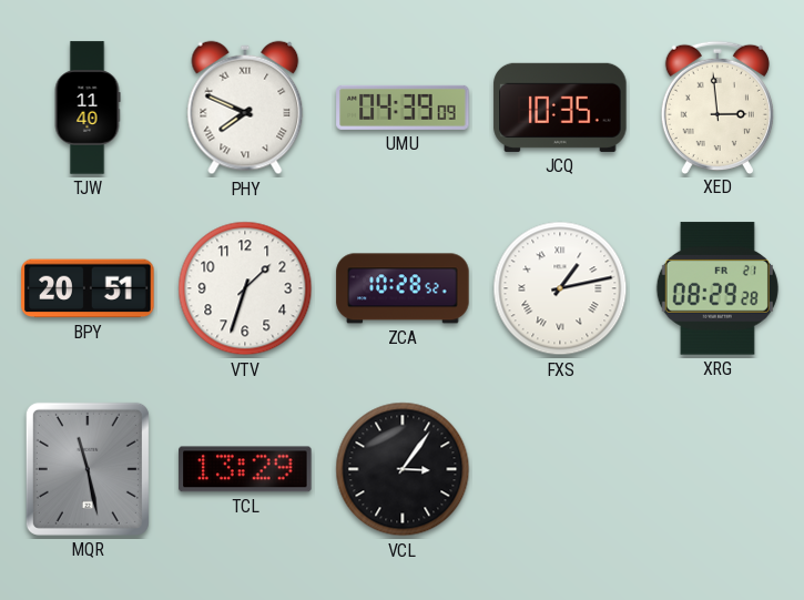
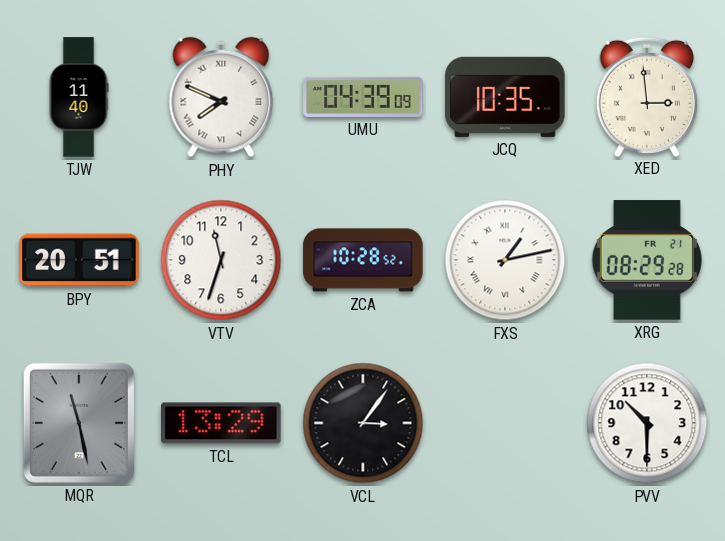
VTV: 1:33 -> 11:33
PVV: none -> 10:30
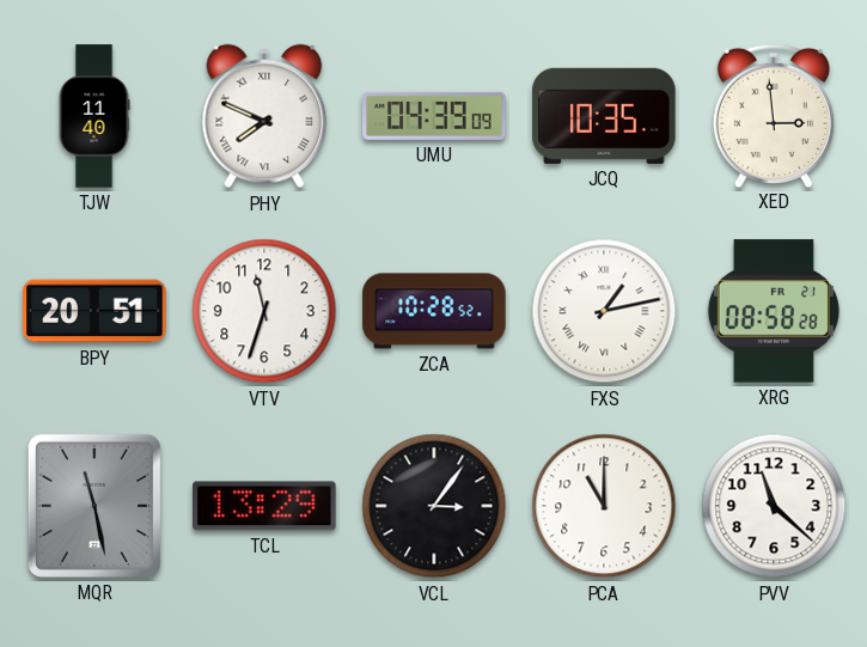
XRG: 08:29 -> 08:58
PCA: none -> 11:00
PVV: 10:30 -> 11:22
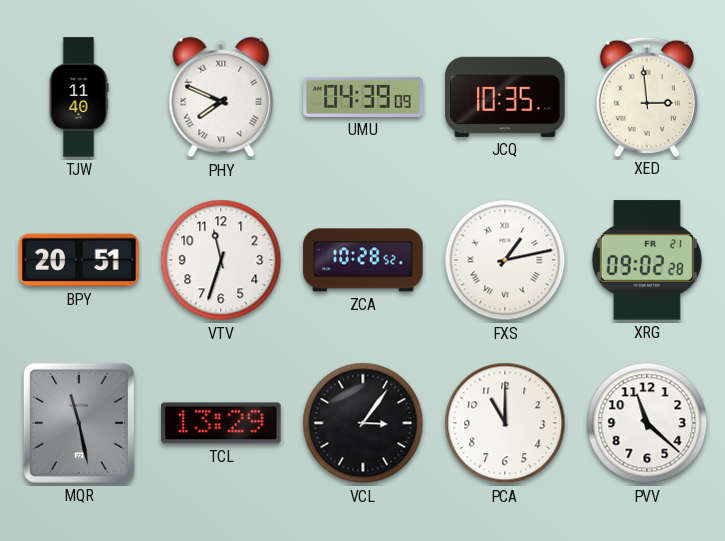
XRG: 08:58 -> 09:02
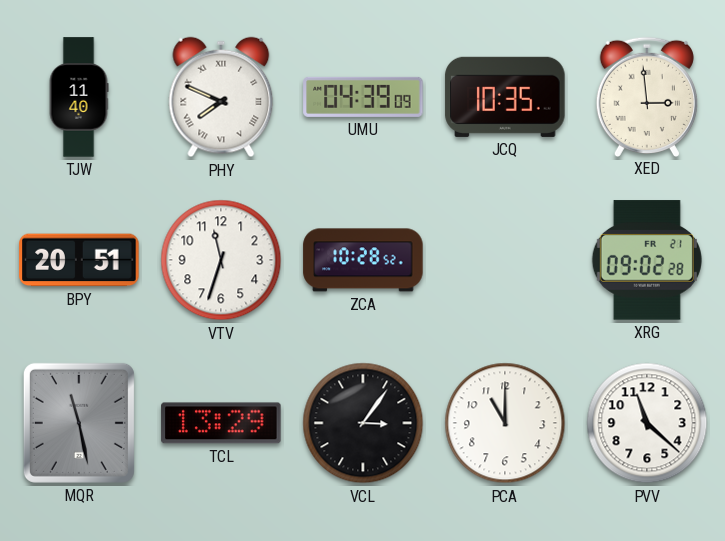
FXS: 1:13 -> none
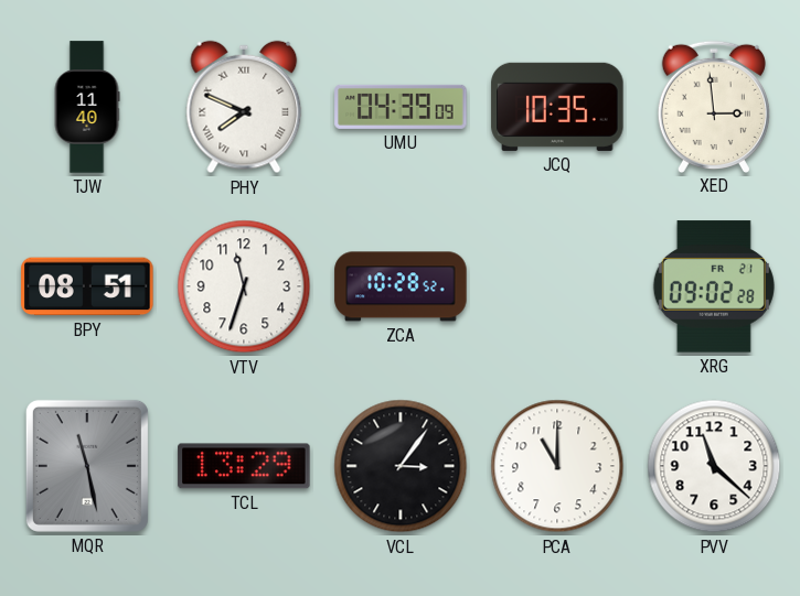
BPY: 20:51 -> 08:51
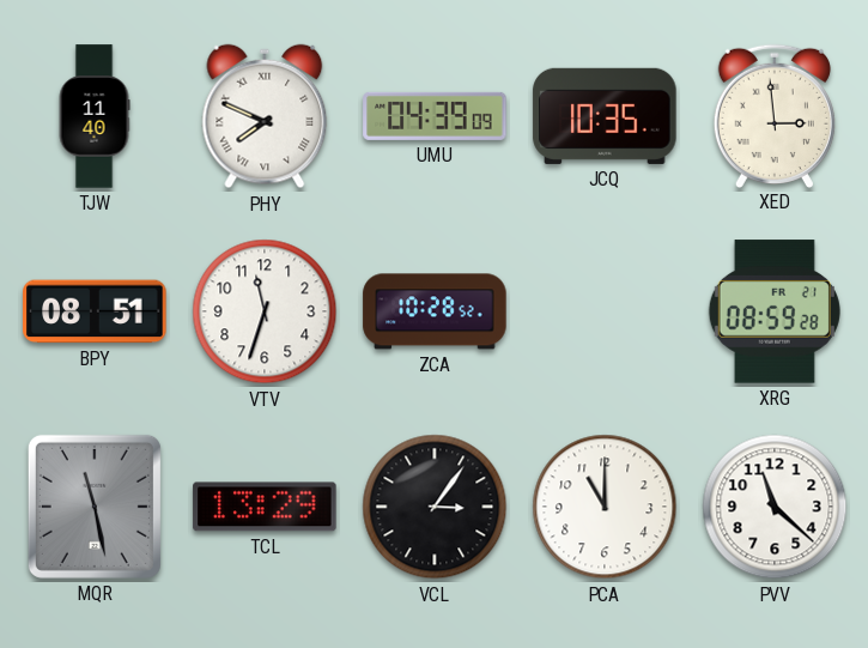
XRG: 09:02 -> 08:59
